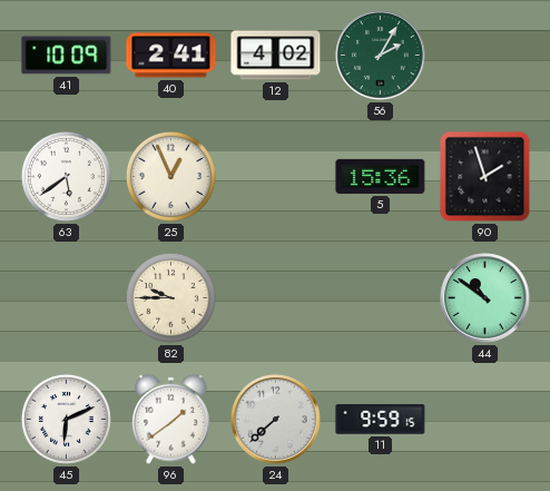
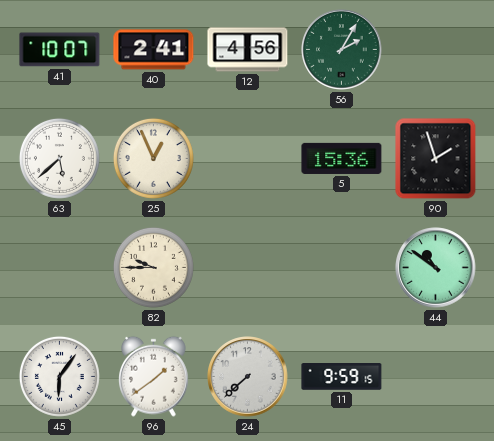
41: 10:09 -> 10:07
12: 4:02 -> 4:56
63: 5:39 -> 5:38
45: 6:11 -> 6:06
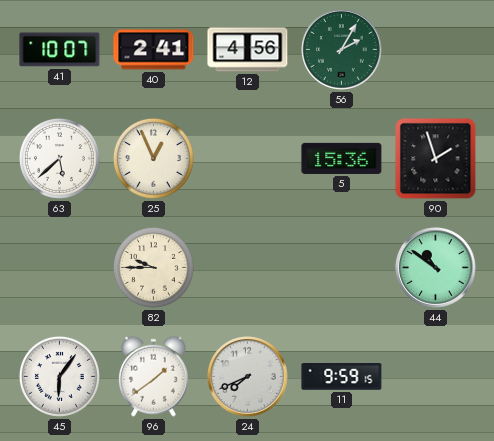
24: 7:38 -> 7:41
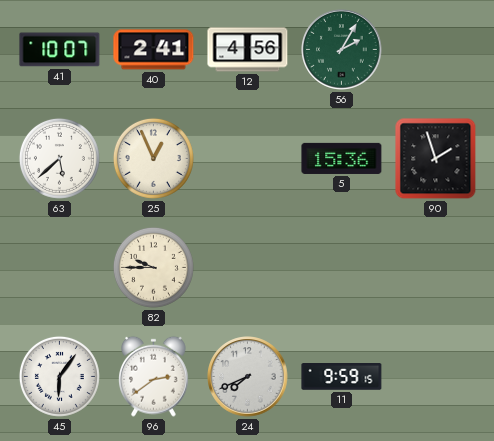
44: 10:51 -> none
96: 1:39 -> 2:39
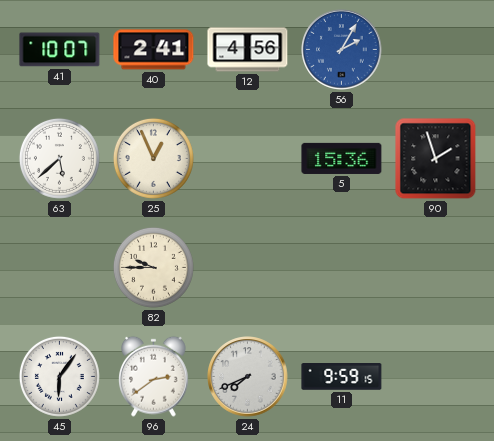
56 dial: green -> blue
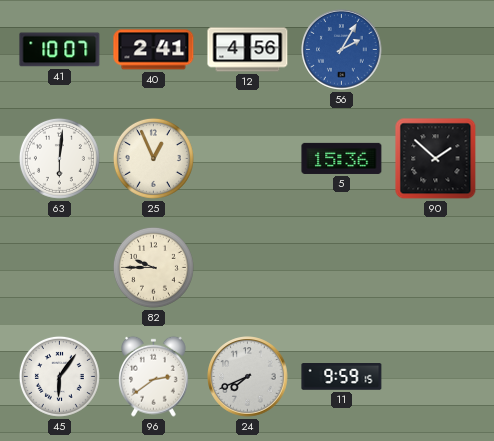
63: 5:38 -> 6:01
90: 1:57 -> 1:52
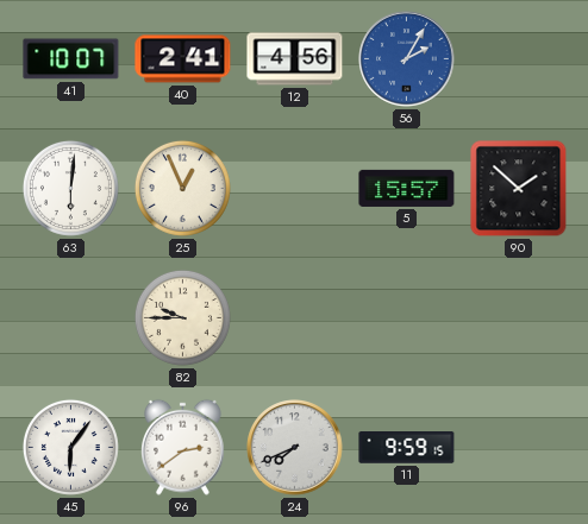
5: 15:36 -> 15:57
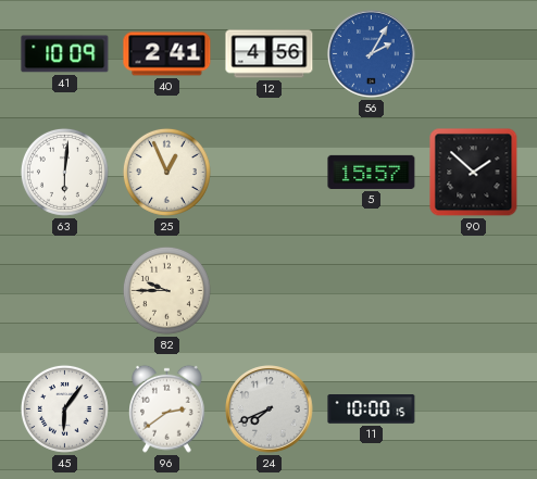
41: 10:07 -> 10:09
11: 9:59 -> 10:00
